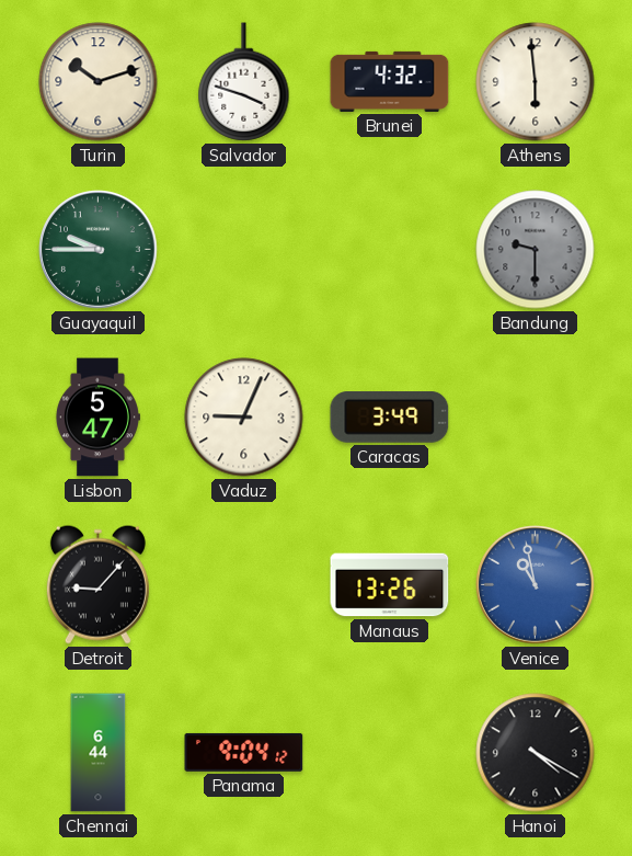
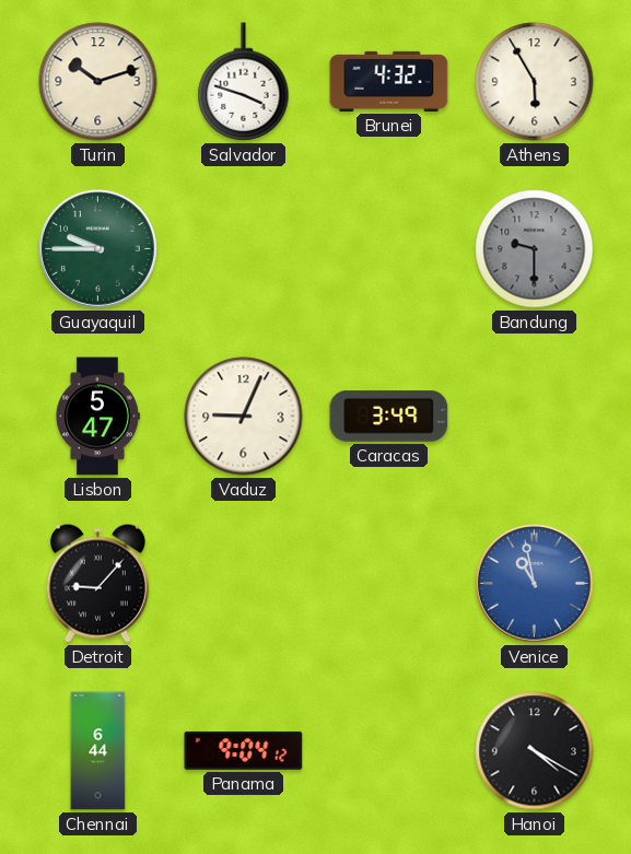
Athens: 5:59 -> 5:55
Manaus: 13:26 -> none
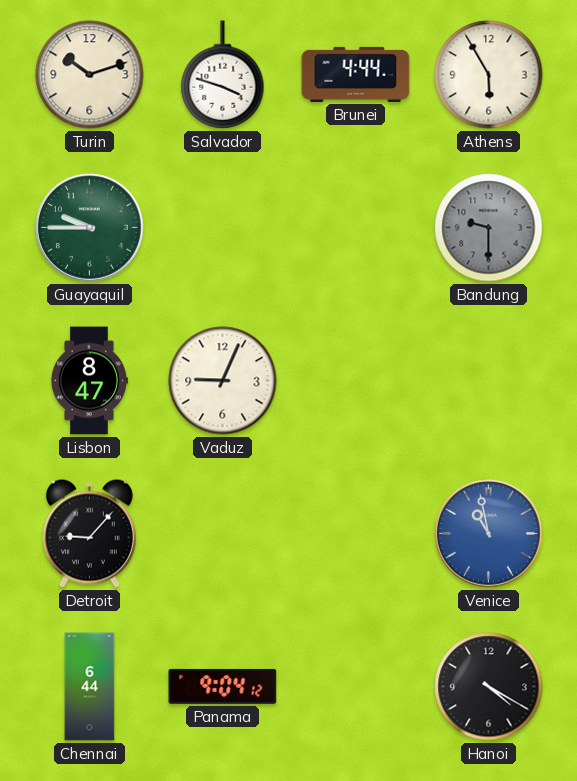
Brunei: 4:32 -> 4:44
Lisbon: 5:47 -> 8:47
Caracas: 3:49 -> none
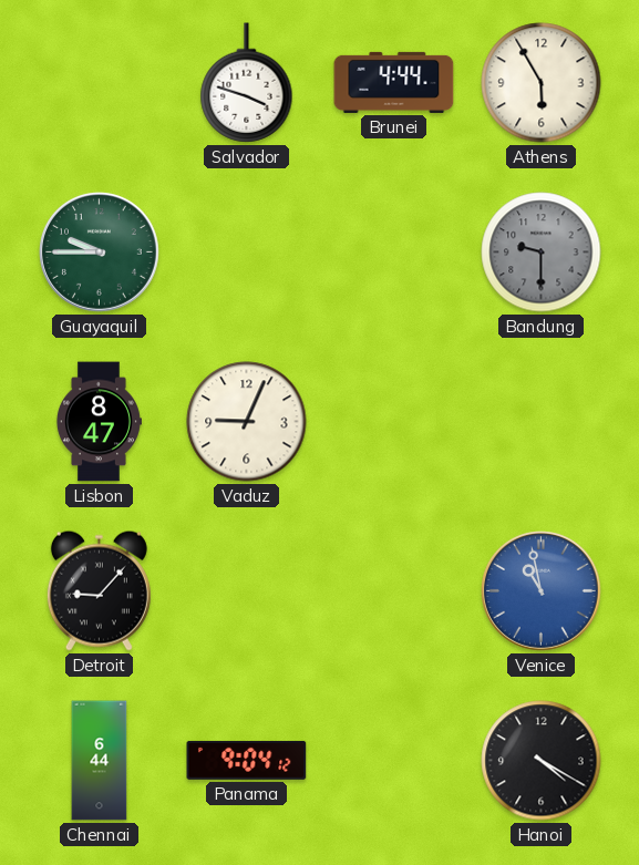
Turin: 10:12 -> none
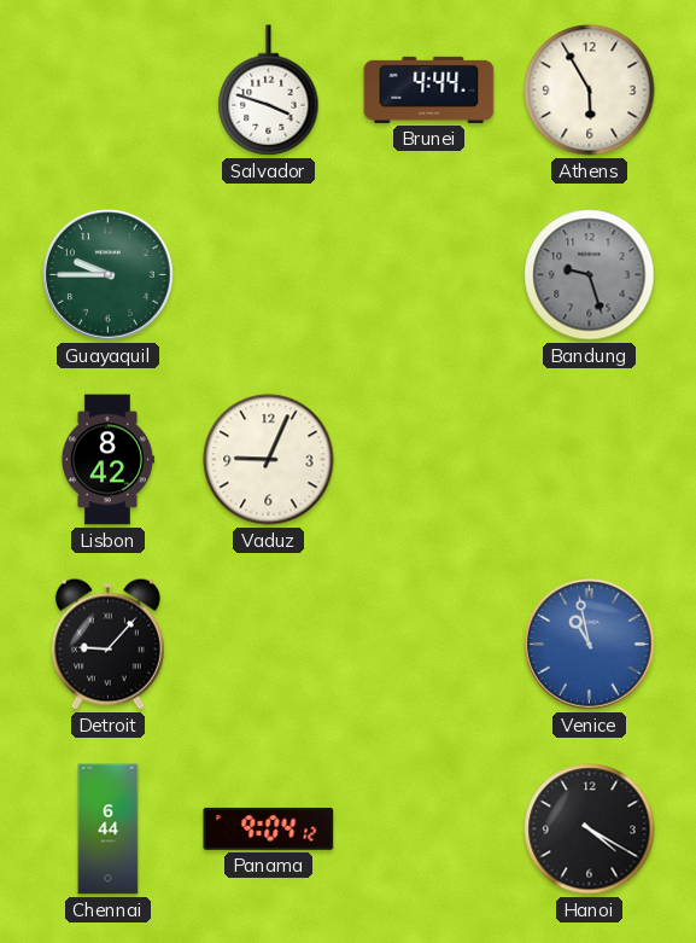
Bandung: 9:30 -> 9:27
Lisbon: 8:47 -> 8:42
